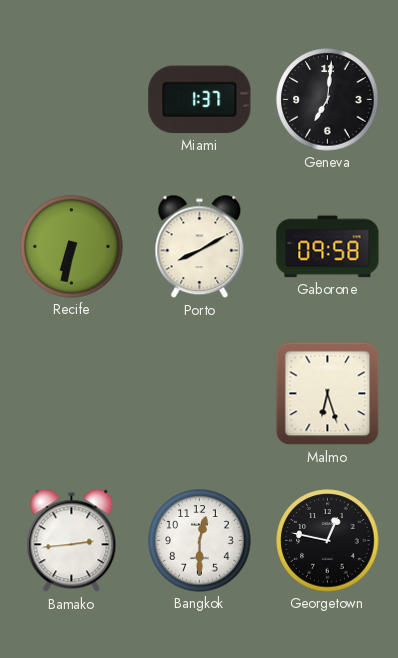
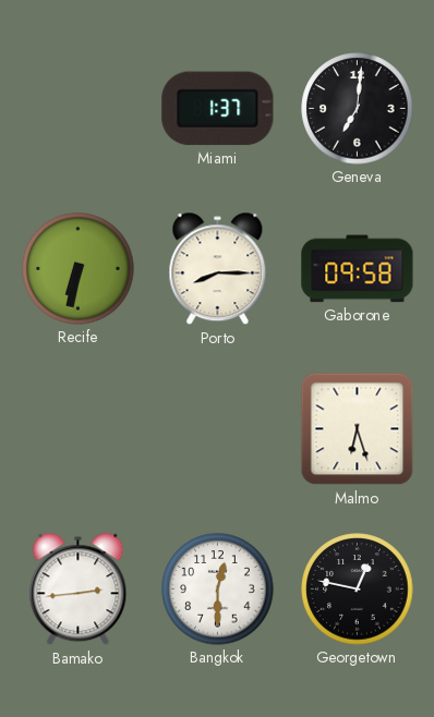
Porto: 8:10 -> 8:15
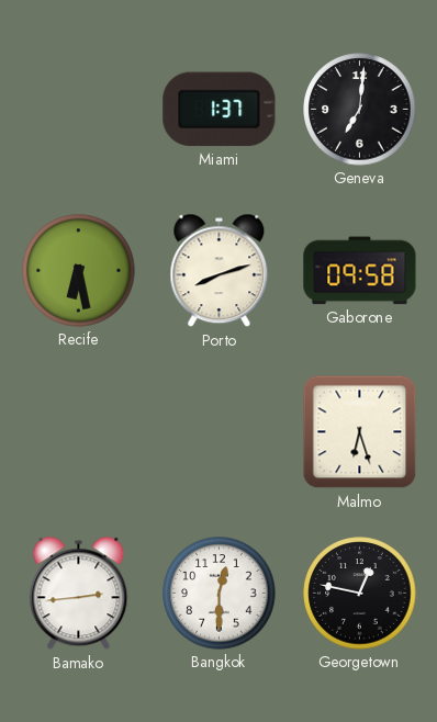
Recife: 6:32 -> 6:28
Porto: 8:15 -> 8:12
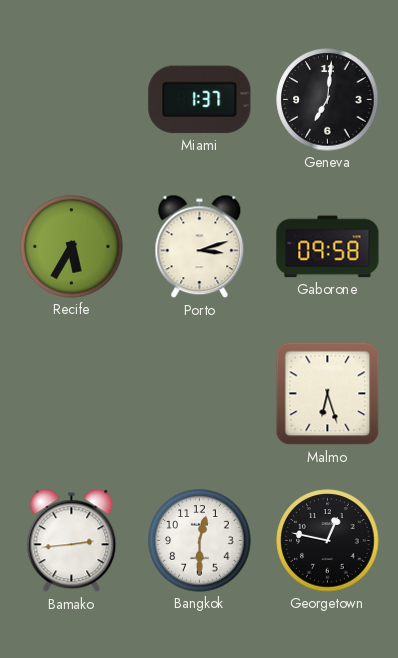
Recife: 6:28 -> 5:35
Porto: 8:12 -> 3:12
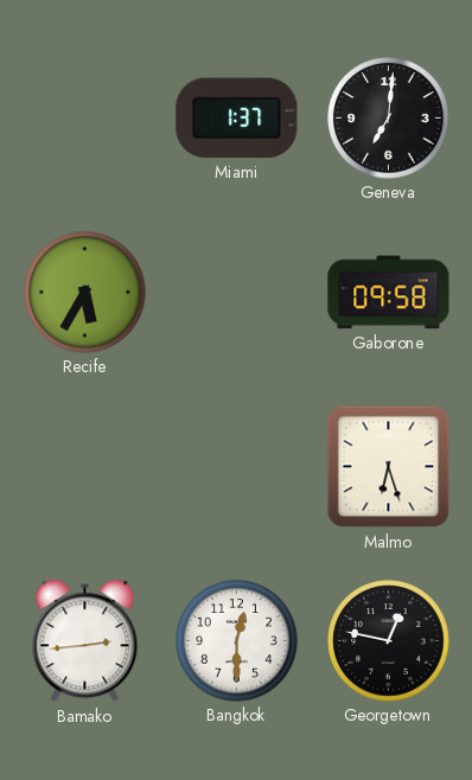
Porto: 3:12 -> none
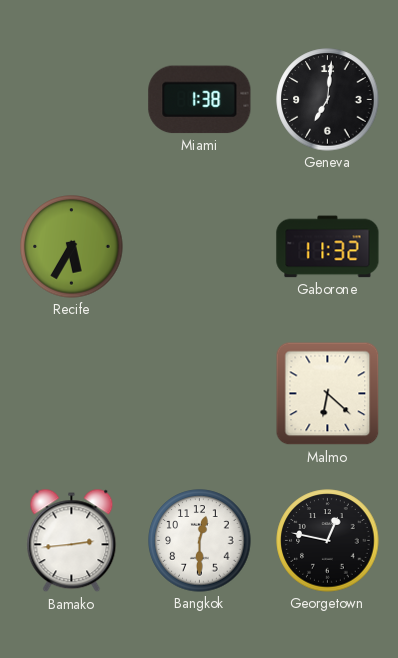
Miami: 1:37 -> 1:38
Gaborone: 09:58 -> 11:32
Malmo: 6:27 -> 6:22
